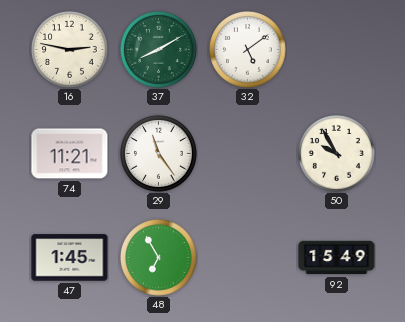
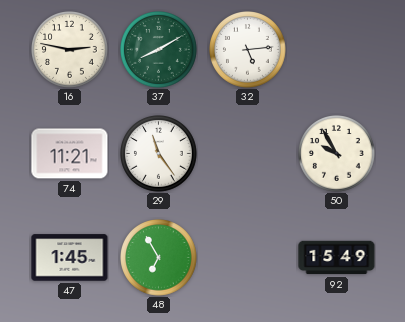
32: 5:09 -> 5:14
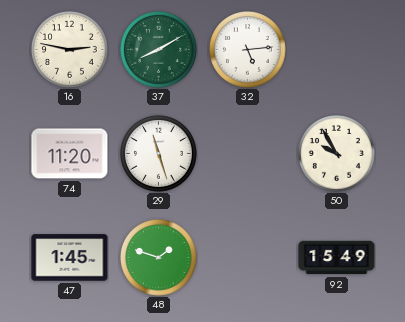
74: 11:21 -> 11:20
29: 11:24 -> 11:27
48: 6:55 -> 1:48
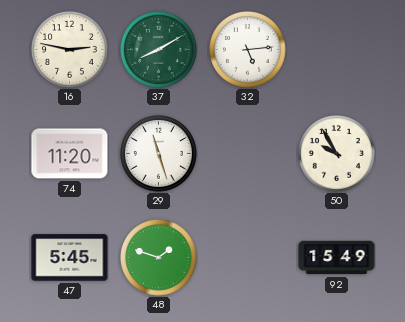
47: 1:45 -> 5:45
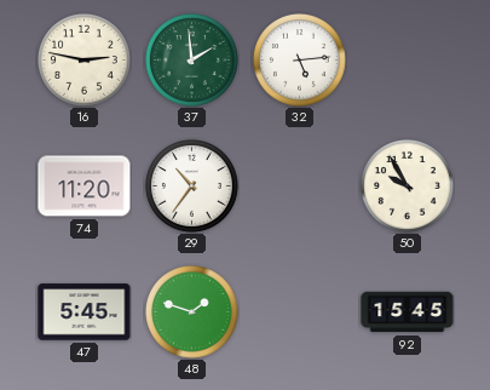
37: 8:10 -> 1:59
29: 11:27 -> 10:36
92: 15:49 -> 15:45
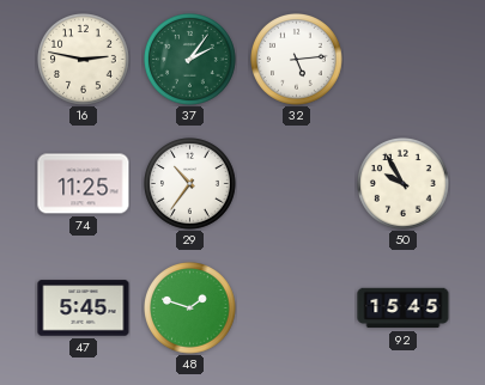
37: 1:59 -> 2:06
74: 11:20 -> 11:25
